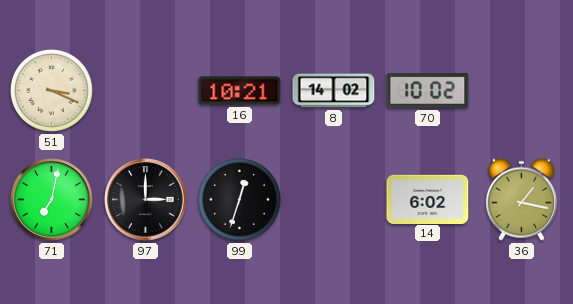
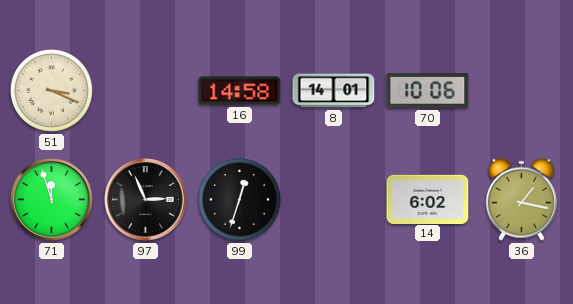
16: 10:21 -> 14:58
8: 14:02 -> 14:01
70: 10:02 -> 10:06
71: 7:02 -> 11:57
97: 3:00 -> 2:56
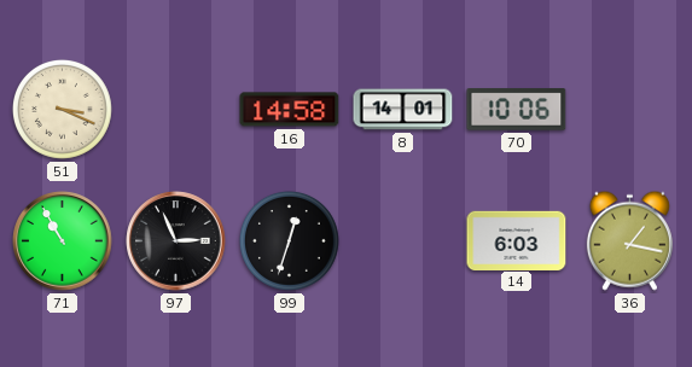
71: 11:57 -> 10:55
14: 6:02 -> 6:03
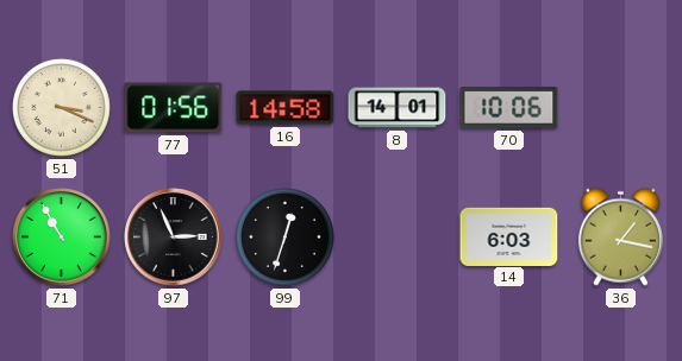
77: none -> 01:56
